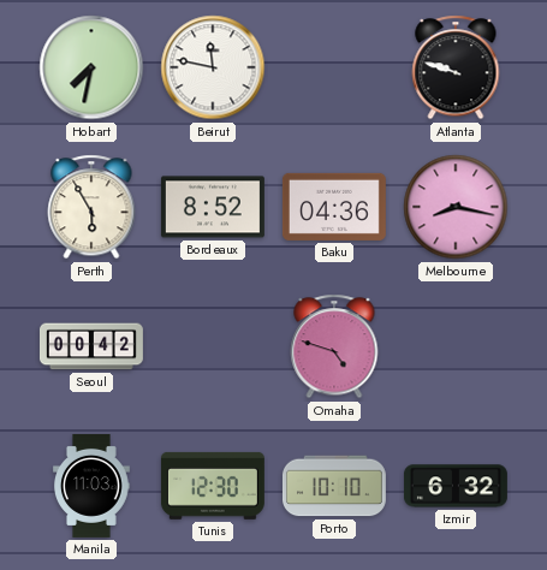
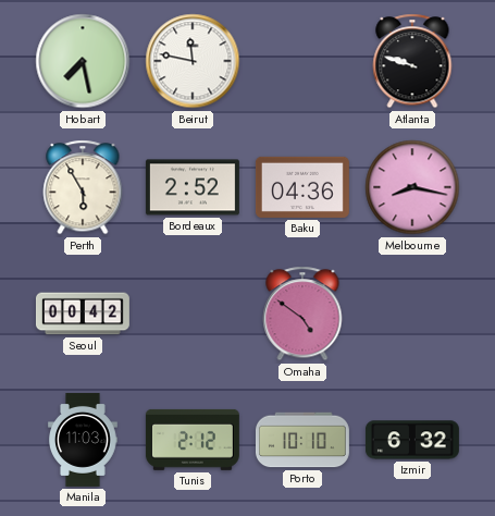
Hobart: 7:32 -> 7:28
Bordeaux: 8:52 -> 2:52
Omaha: 4:48 -> 4:51
Tunis: 12:30 -> 2:12
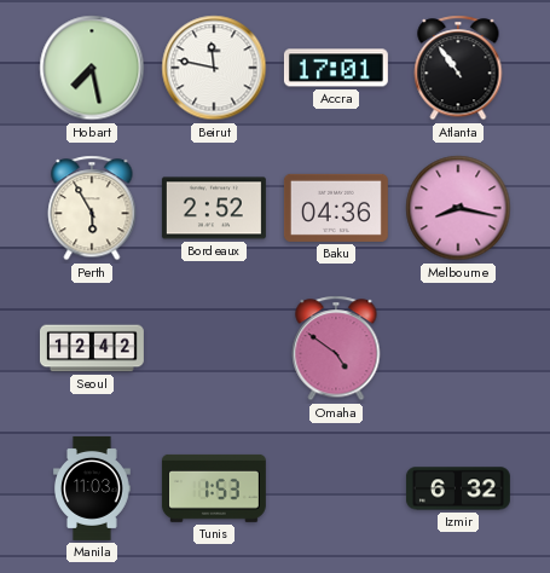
Accra: none -> 17:01
Atlanta: 9:48 -> 10:54
Seoul: 00:42 -> 12:42
Tunis: 2:12 -> 1:53
Porto: 10:10 -> none
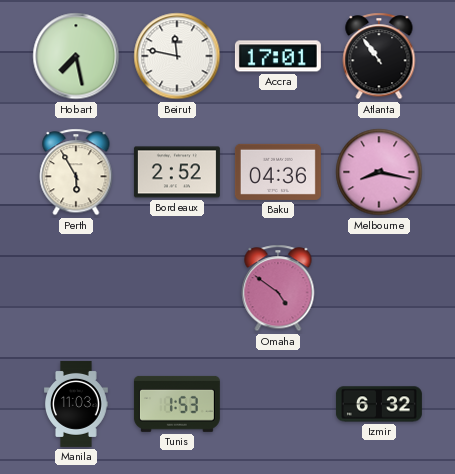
Seoul: 12:42 -> none
